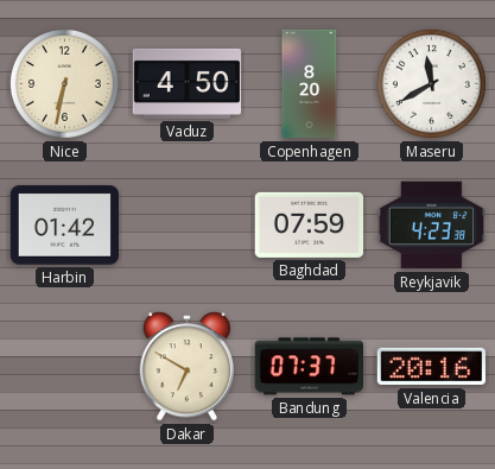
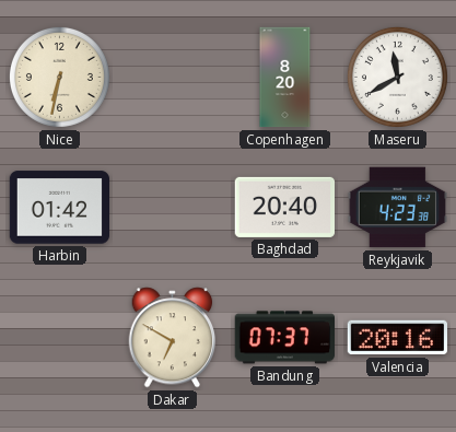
Vaduz: 4:50 -> none
Baghdad: 07:59 -> 20:40
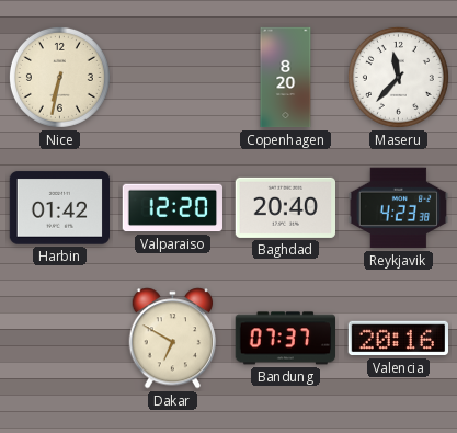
Maseru: 11:40 -> 11:37
Valparaiso: none -> 12:20
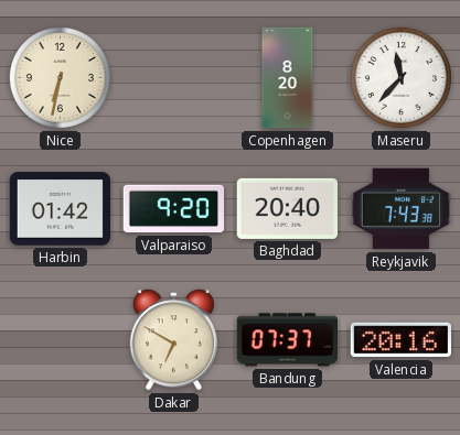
Valparaiso: 12:20 -> 9:20
Reykjavik: 4:23 -> 7:43
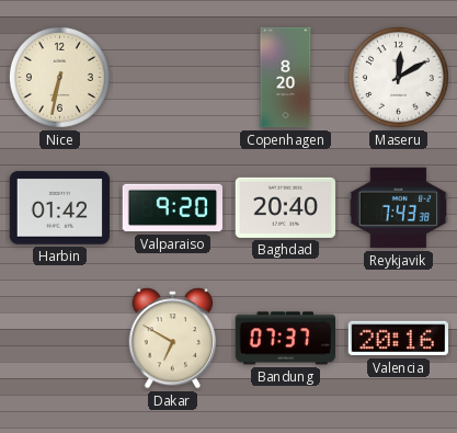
Maseru: 11:37 -> 12:10
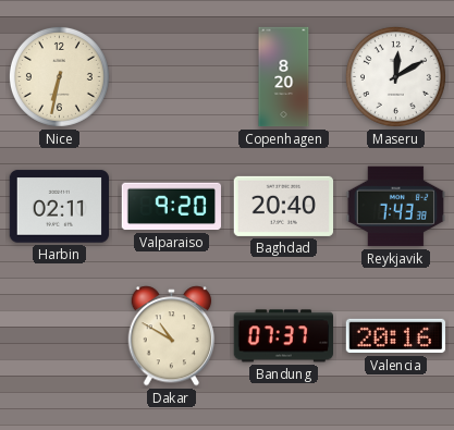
Harbin: 01:42 -> 02:11
Dakar: 6:50 -> 10:50
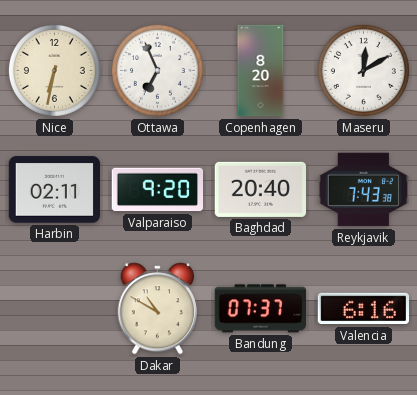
Ottawa: none -> 6:56
Valencia: 20:16 -> 6:16
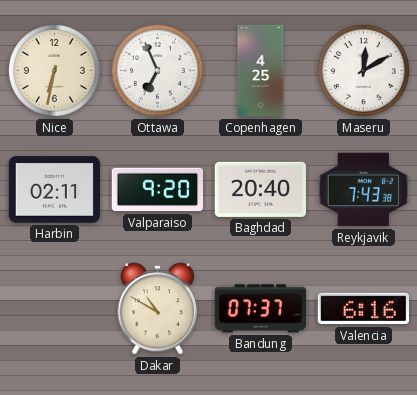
Copenhagen: 8:20 -> 4:25
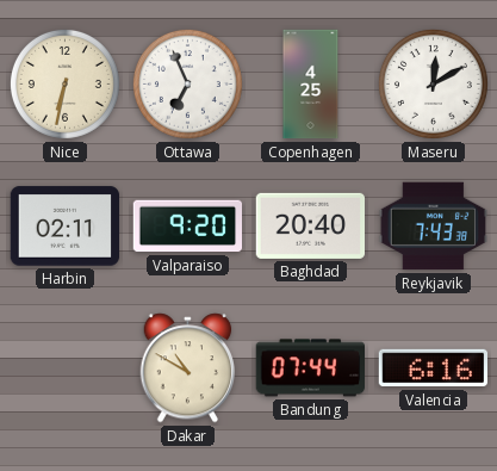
Bandung: 07:37 -> 07:44
